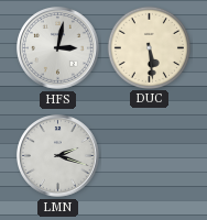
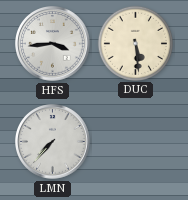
HFS: 3:02 -> 3:44
LMN: 2:18 -> 7:37
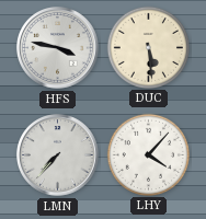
HFS: 3:44 -> 3:47
LHY: none -> 4:07
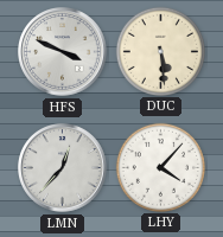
HFS: 3:47 -> 3:49
LMN: 7:37 -> 12:37
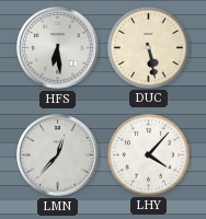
HFS: 3:49 -> 6:29
DUC: 5:29 -> 5:28
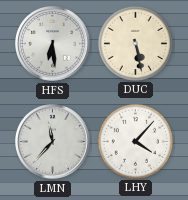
LMN: 12:37 -> 11:37
